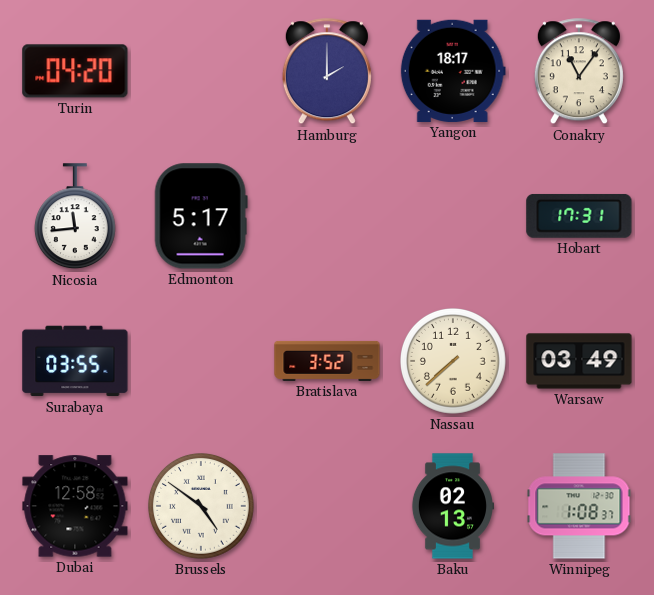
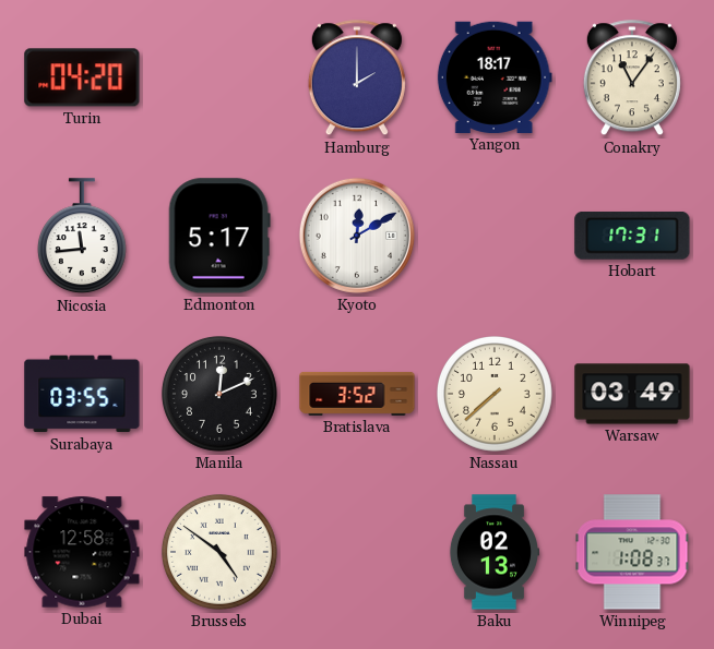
Kyoto: none -> 12:10
Manila: none -> 12:11
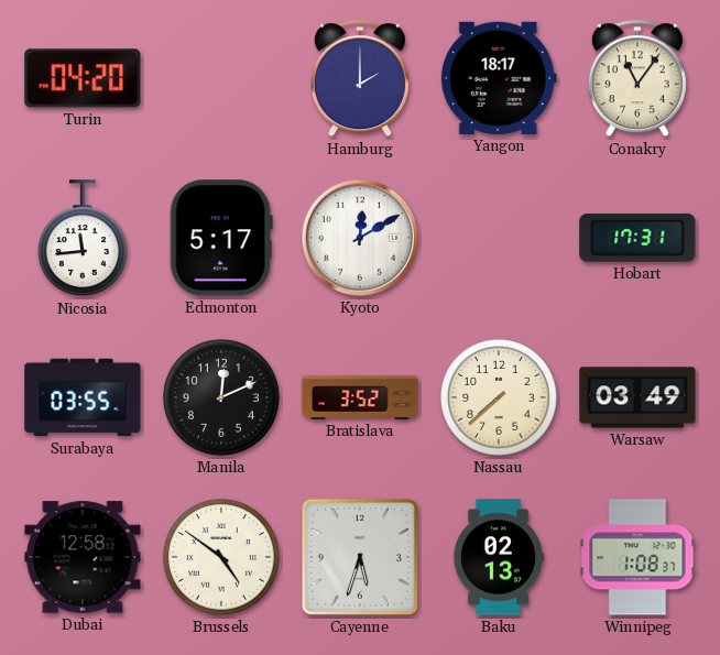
Cayenne: none -> 5:33
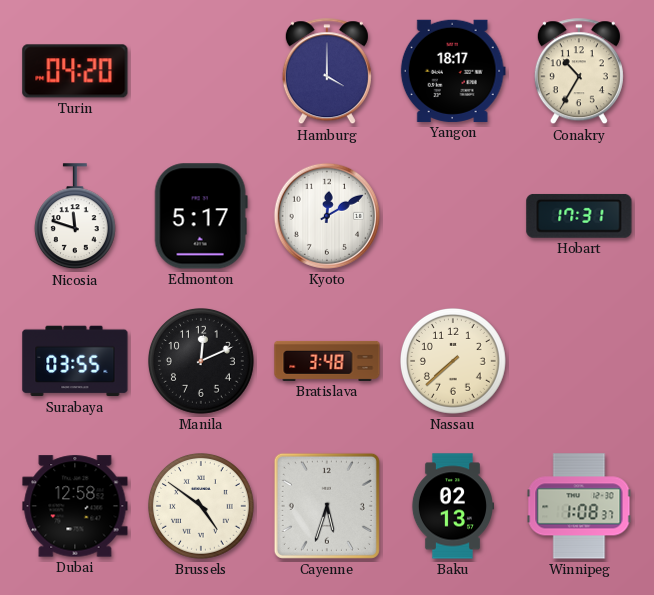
Hamburg: 2:00 -> 4:00
Conakry: 11:06 -> 10:35
Nicosia: 11:44 -> 11:48
Bratislava: 3:52 -> 3:48
Warsaw: 03:49 -> none
